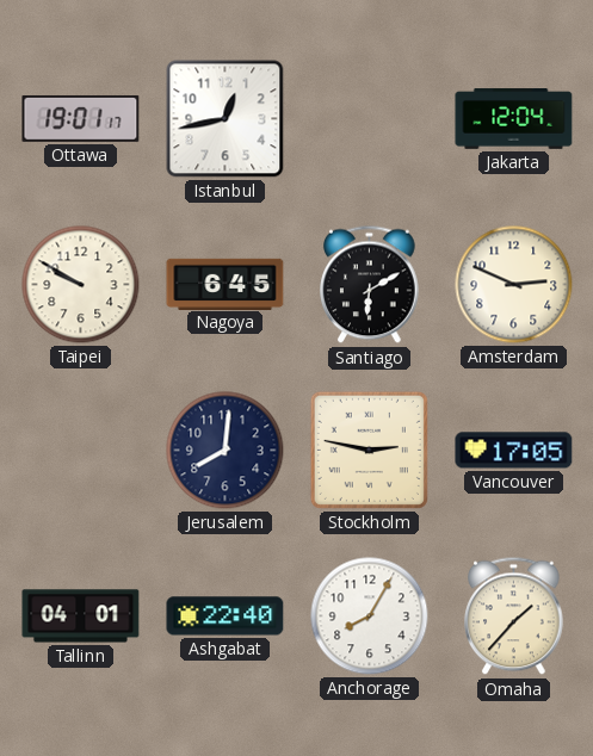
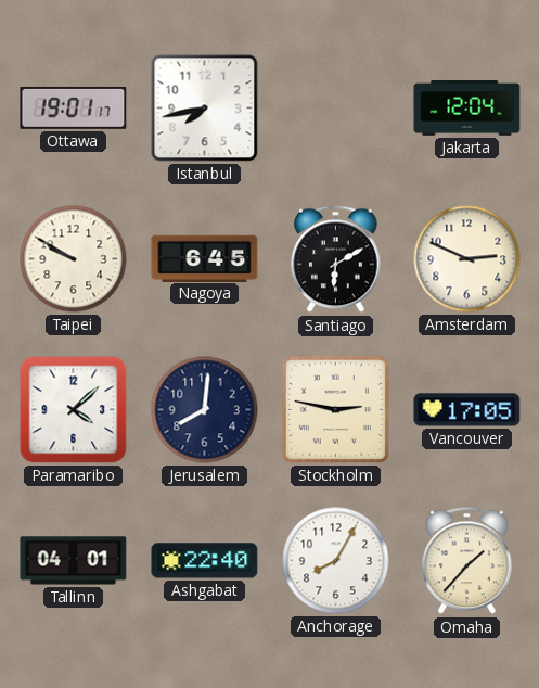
Istanbul: 12:43 -> 7:43
Paramaribo: none -> 4:08
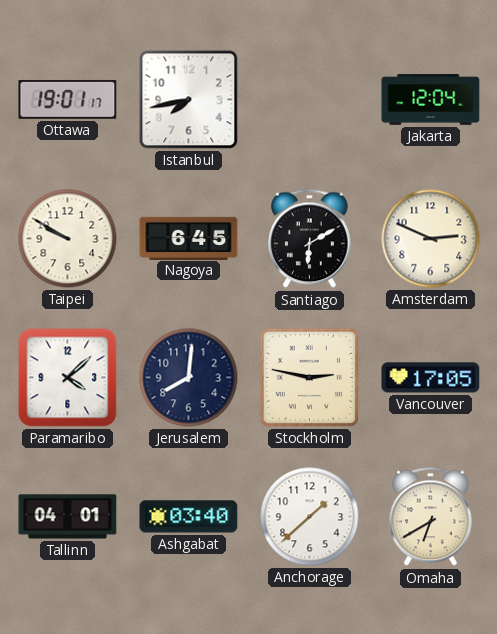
Ashgabat: 22:40 -> 03:40
Anchorage: 8:05 -> 1:38
Omaha: 1:37 -> 6:40
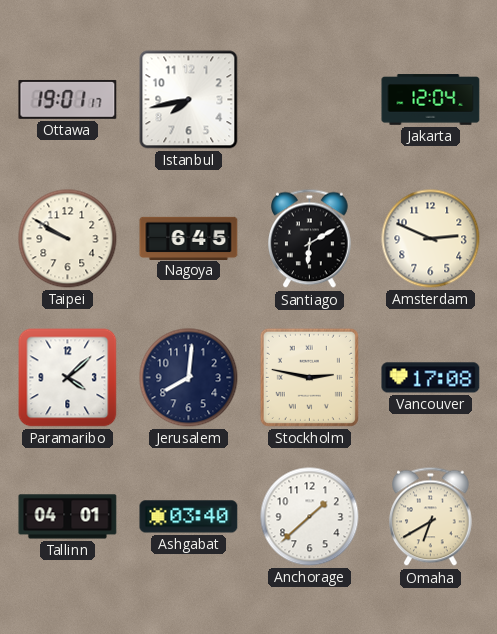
Vancouver: 17:05 -> 17:08
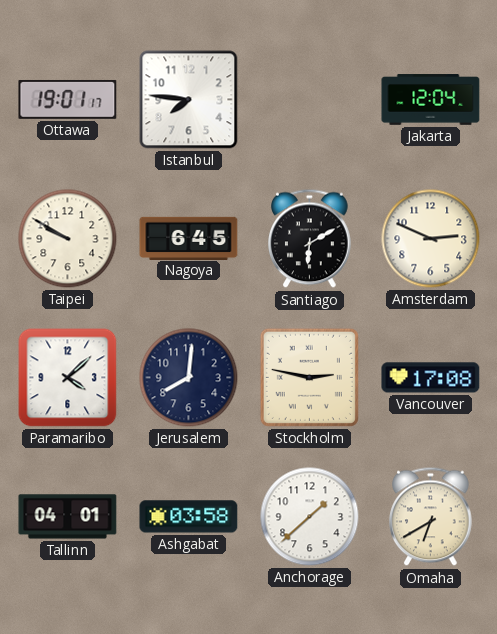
Istanbul: 7:43 -> 7:46
Ashgabat: 03:40 -> 03:58
